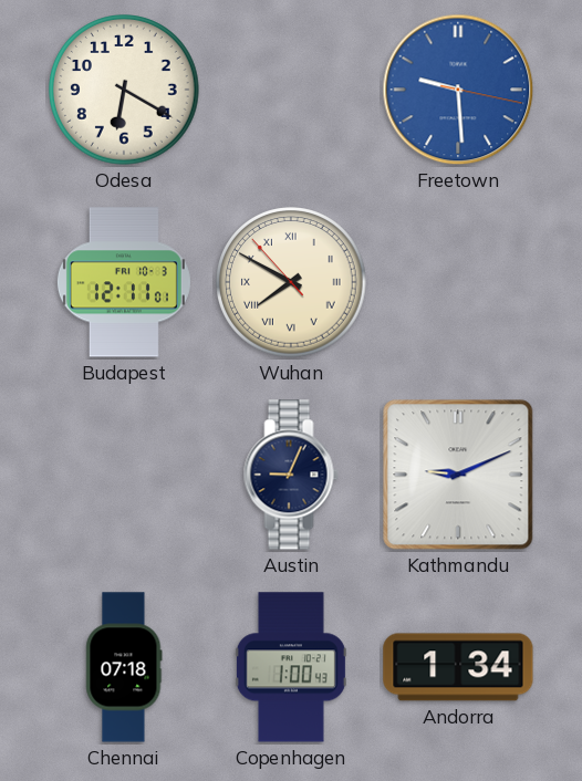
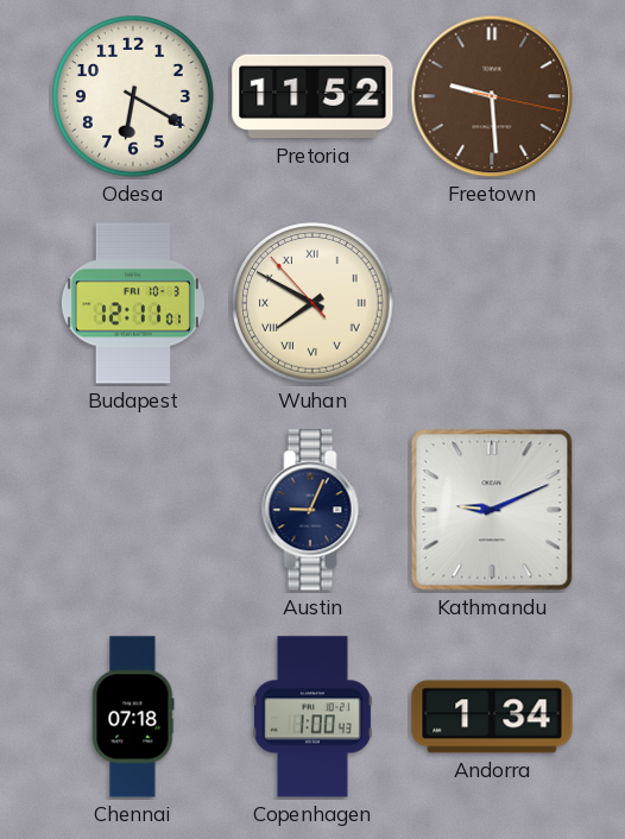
Pretoria: none -> 11:52
Freetown dial: blue -> brown
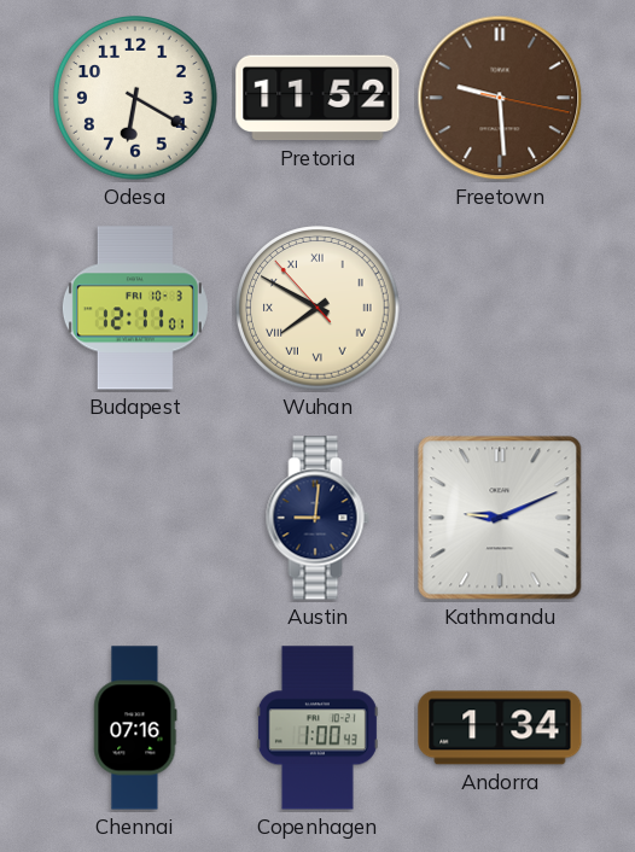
Austin: 9:04 -> 9:01
Chennai: 07:18 -> 07:16
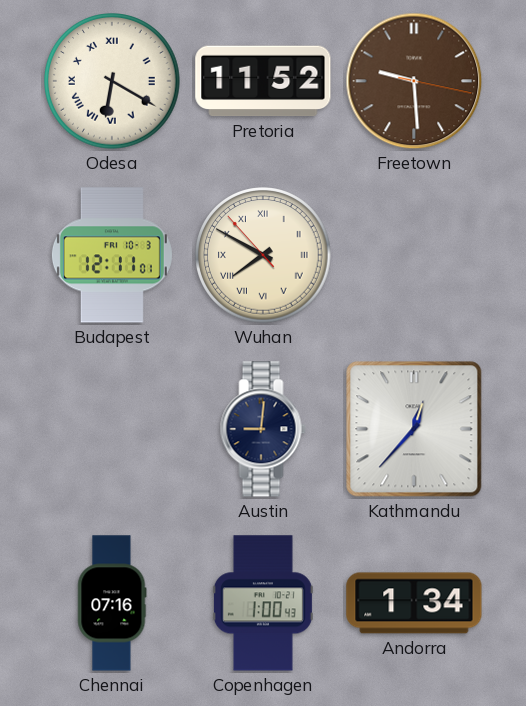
Odesa numerals: Arabic -> Roman
Kathmandu: 9:11 -> 12:37
